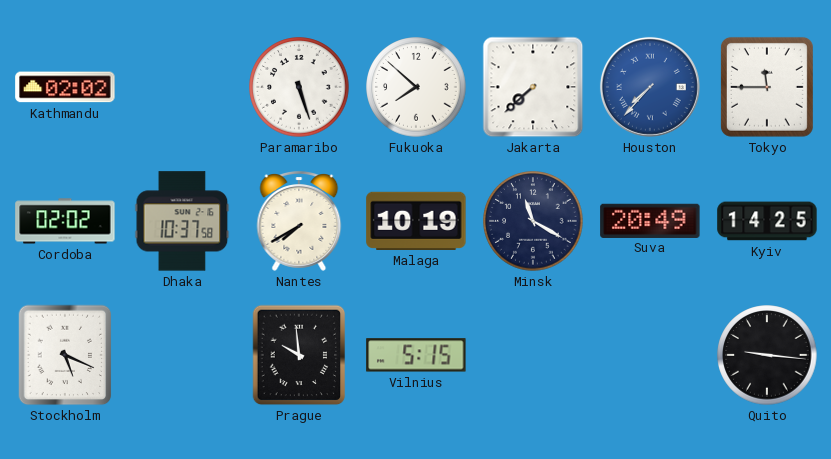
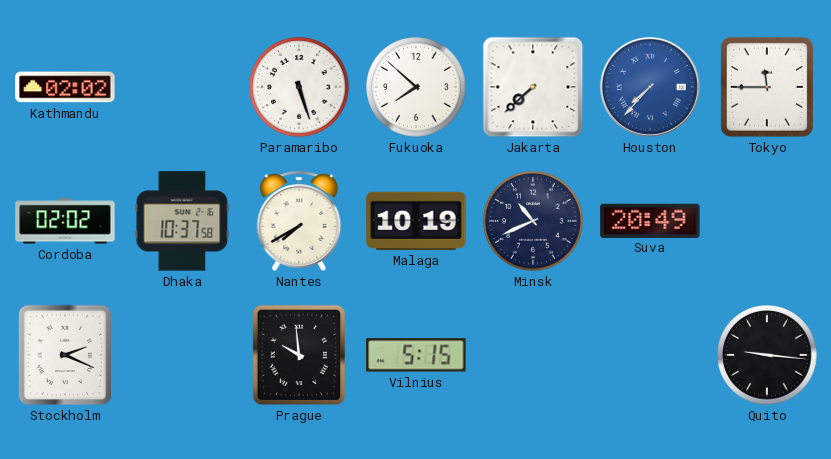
Minsk: 11:20 -> 10:41
Kyiv: 14:25 -> none
Stockholm: 5:19 -> 2:19
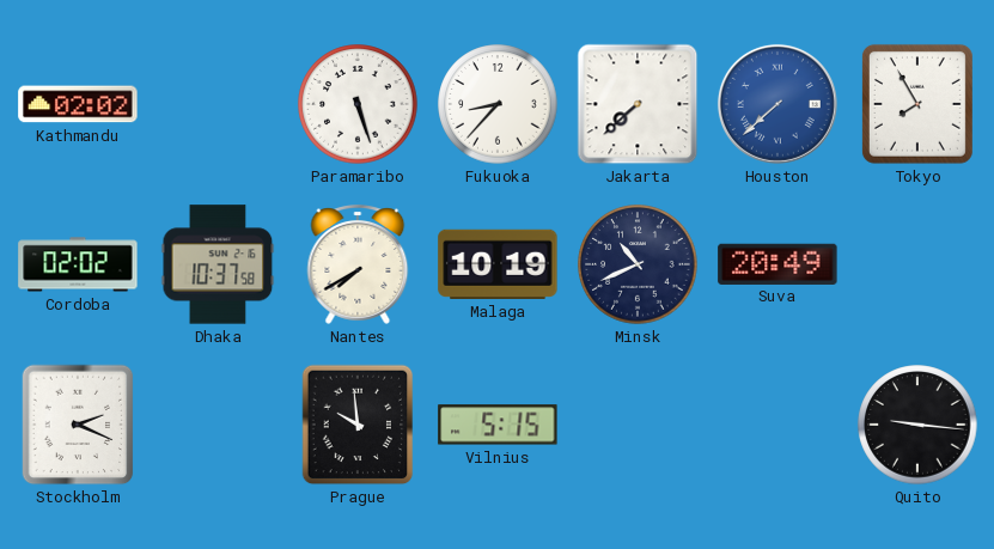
Fukuoka: 7:52 -> 8:37
Houston: 7:37 -> 7:38
Tokyo: 11:45 -> 7:55
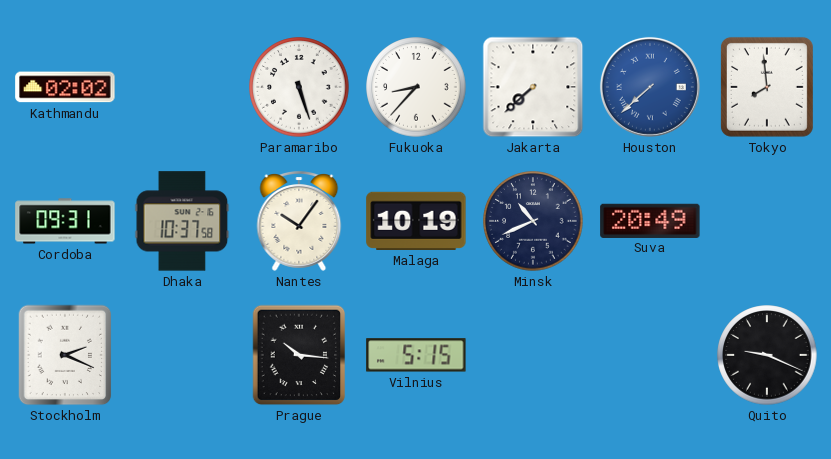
Tokyo: 7:55 -> 7:59
Cordoba: 02:02 -> 09:31
Nantes: 7:40 -> 10:06
Prague: 9:59 -> 10:16
Quito: 9:16 -> 9:19
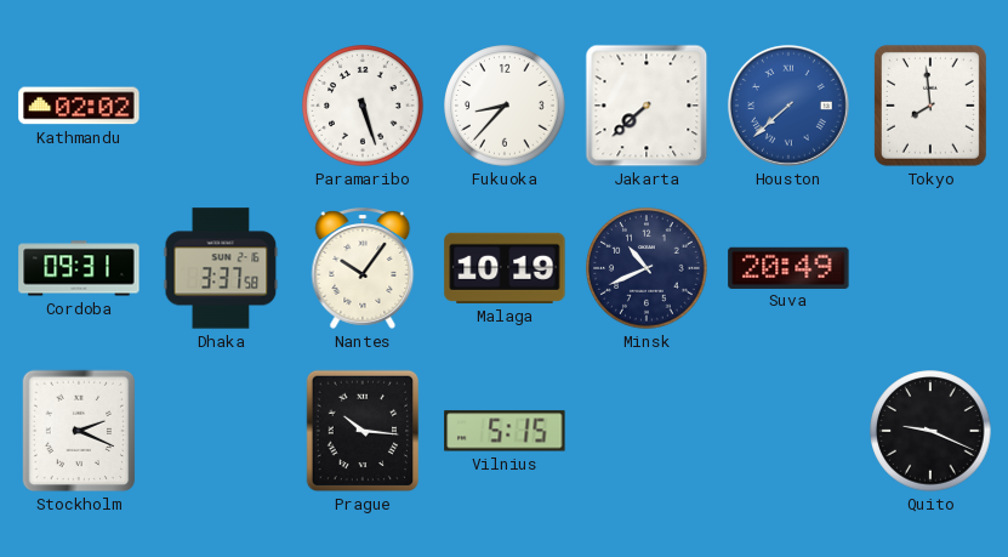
Dhaka: 10:37 -> 3:37
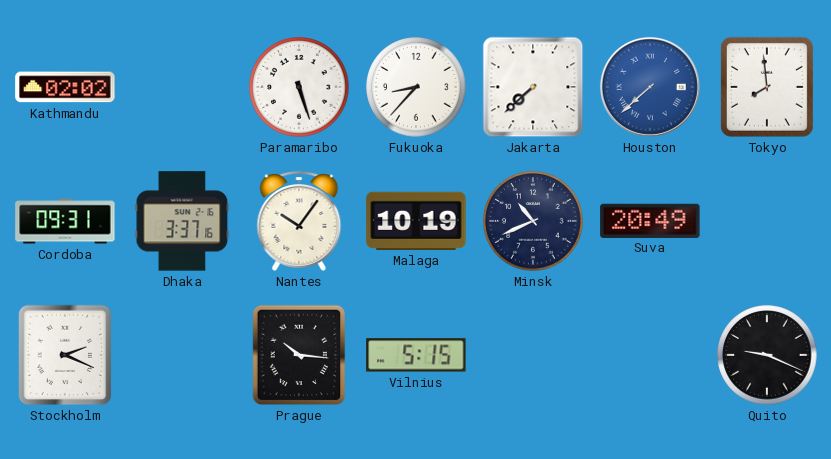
Dhaka: 3:37:58 -> 3:37:16
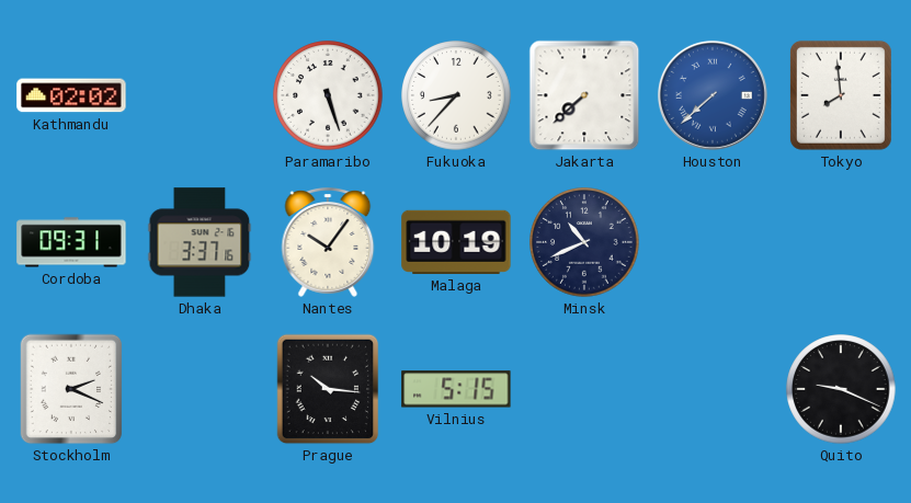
Suva: 20:49 -> none
